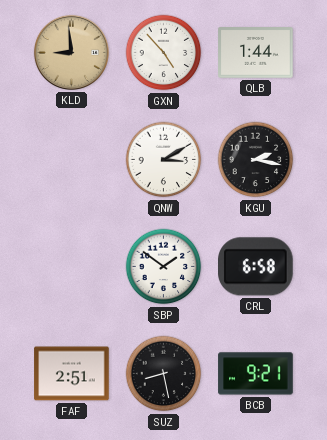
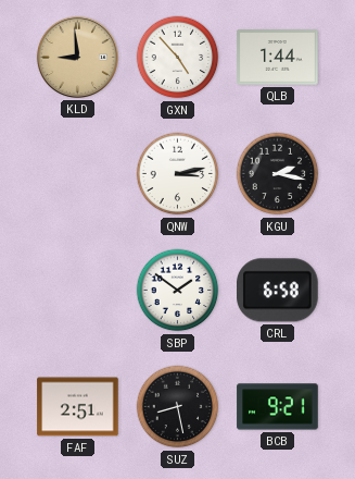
QNW: 3:10 -> 3:13
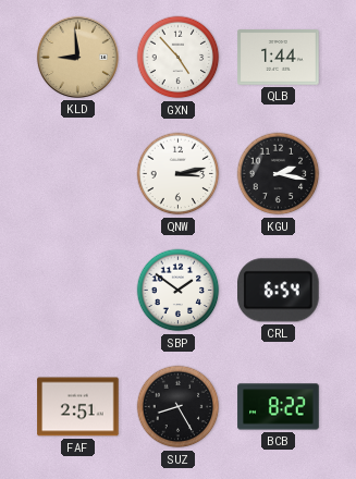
CRL: 6:58 -> 6:54
SUZ: 8:28 -> 8:25
BCB: 9:21 -> 8:22
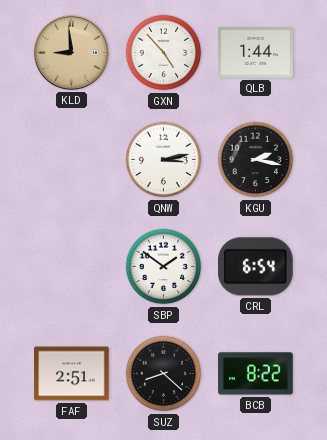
SUZ: 8:25 -> 8:22
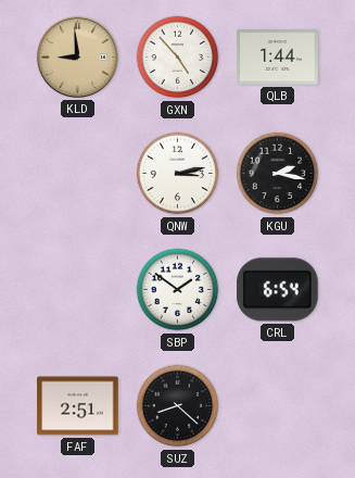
BCB: 8:22 -> none
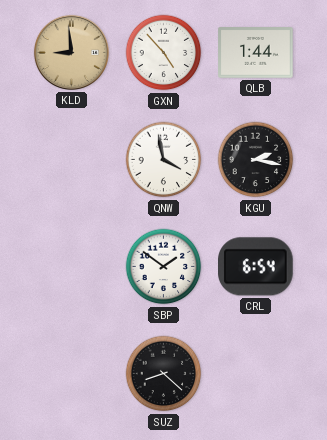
QNW: 3:13 -> 3:58
FAF: 2:51 -> none
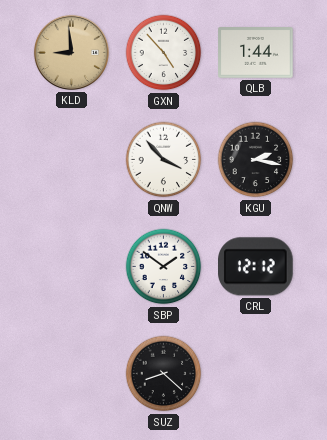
QNW: 3:58 -> 3:53
CRL: 6:54 -> 12:12
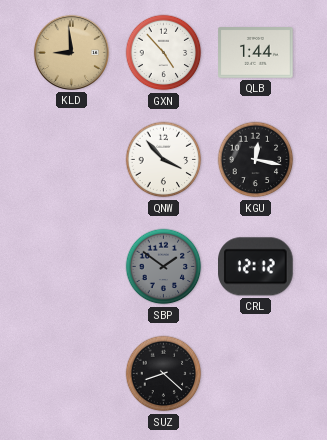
KGU: 2:17 -> 12:17
SBP dial: white -> grey
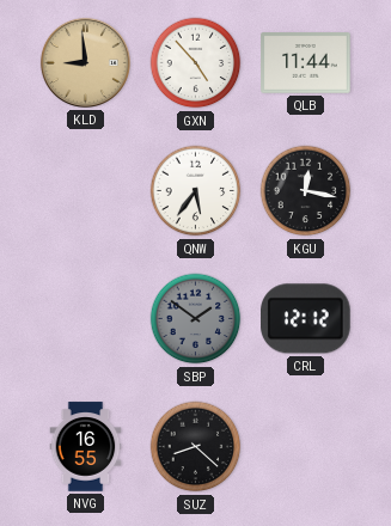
QLB: 1:44 -> 11:44
QNW: 3:53 -> 5:36
NVG: none -> 16:55
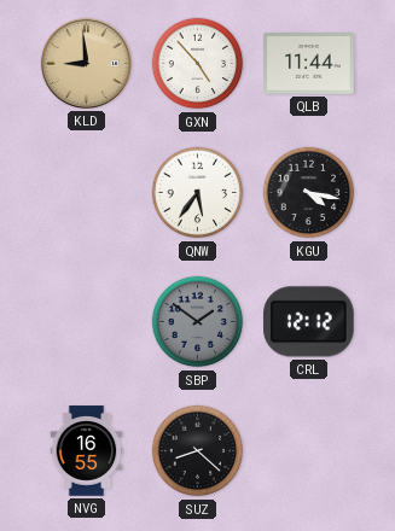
KGU: 12:17 -> 4:17
